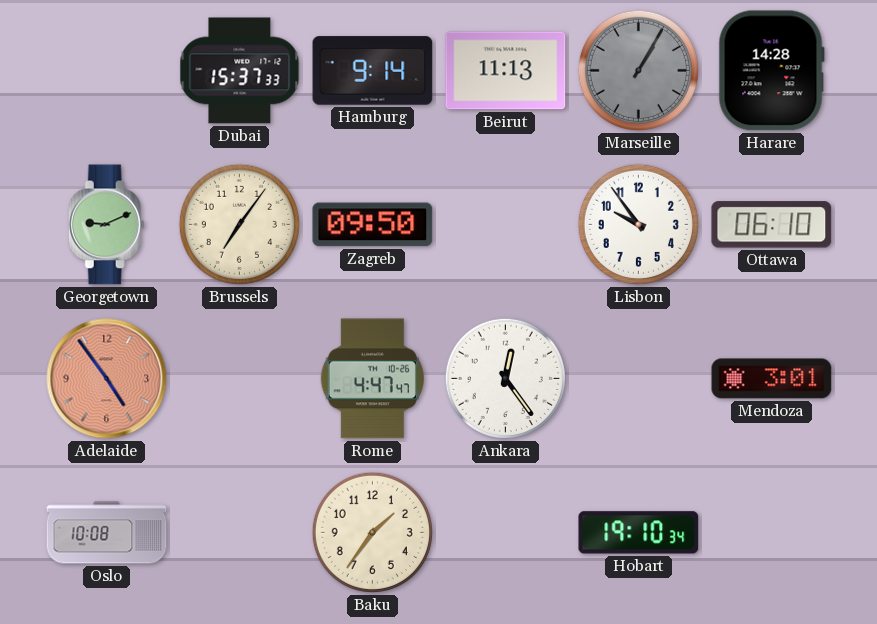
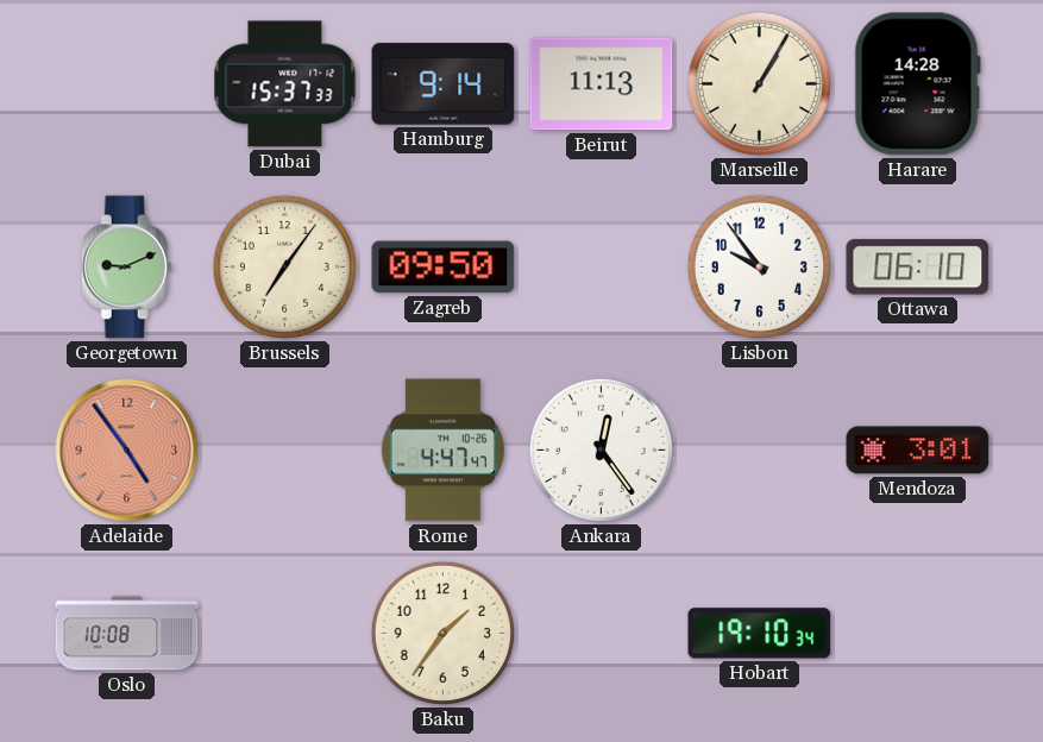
Marseille dial: grey -> cream
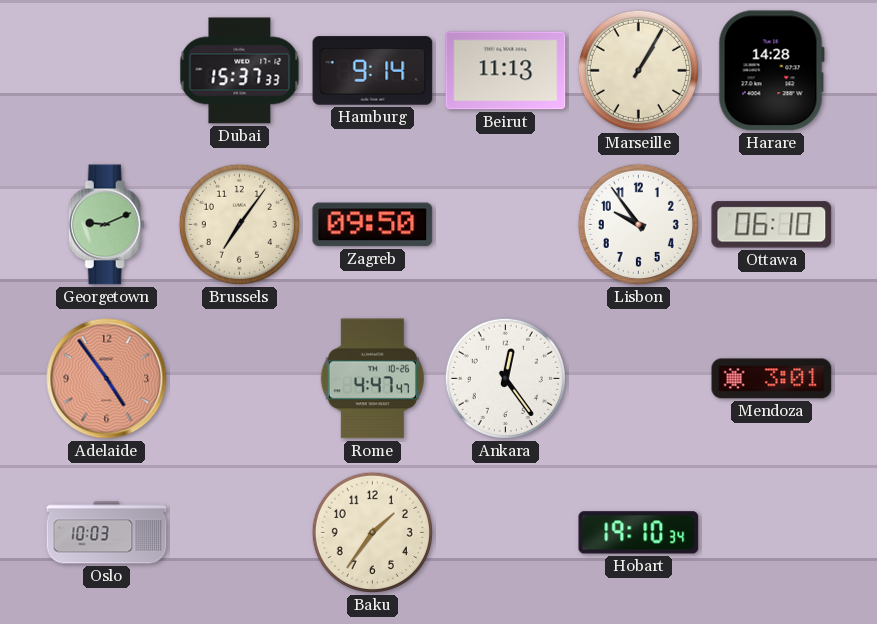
Oslo: 10:08 -> 10:03
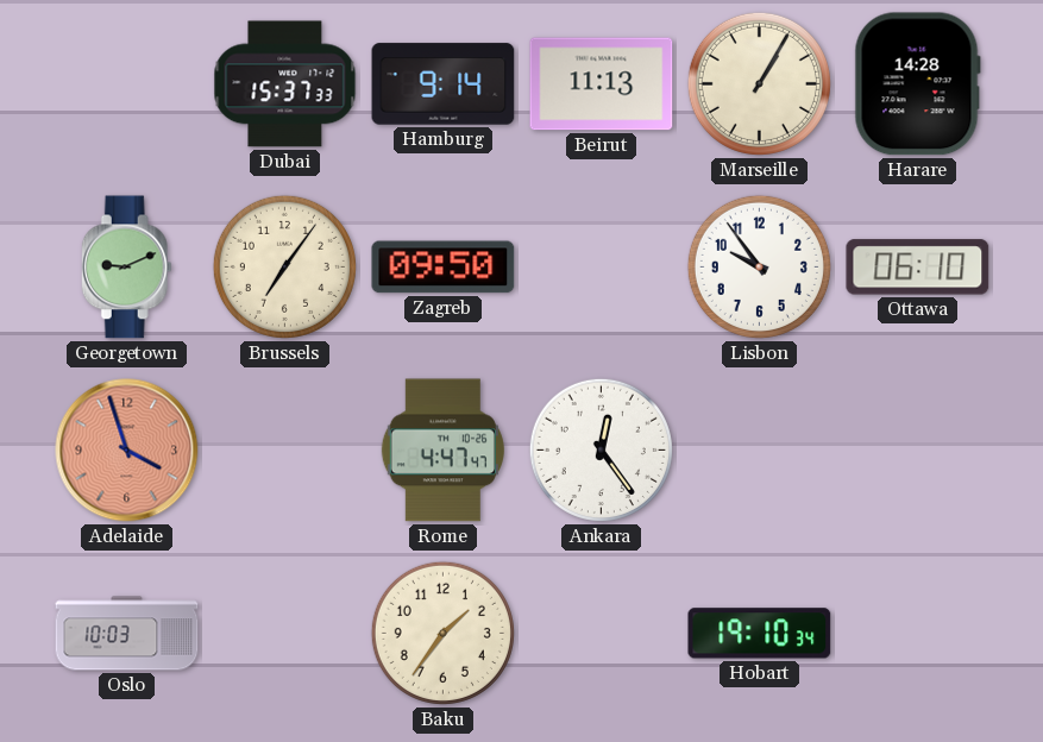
Adelaide: 4:54 -> 3:57
Mendoza: 3:01 -> none
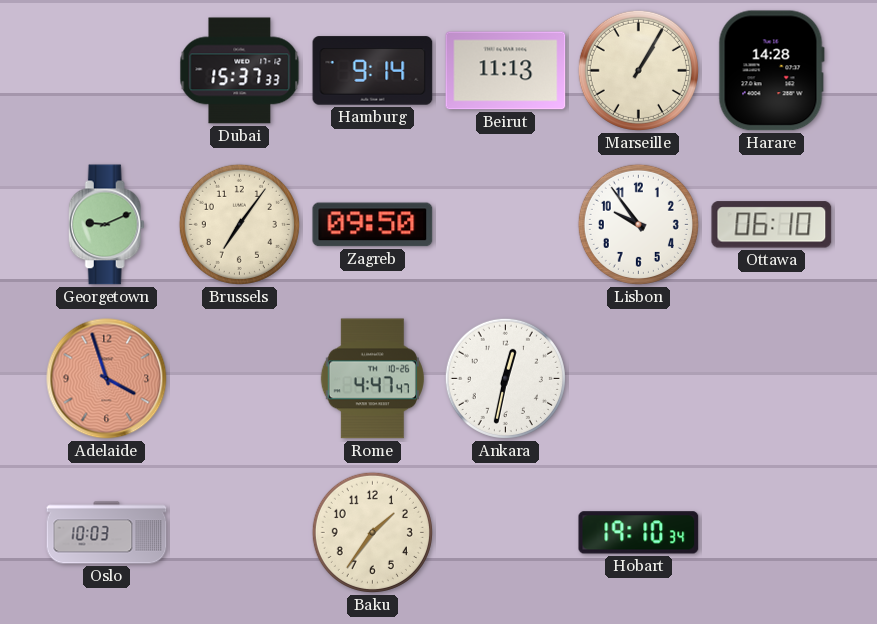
Ankara: 12:24 -> 12:32
